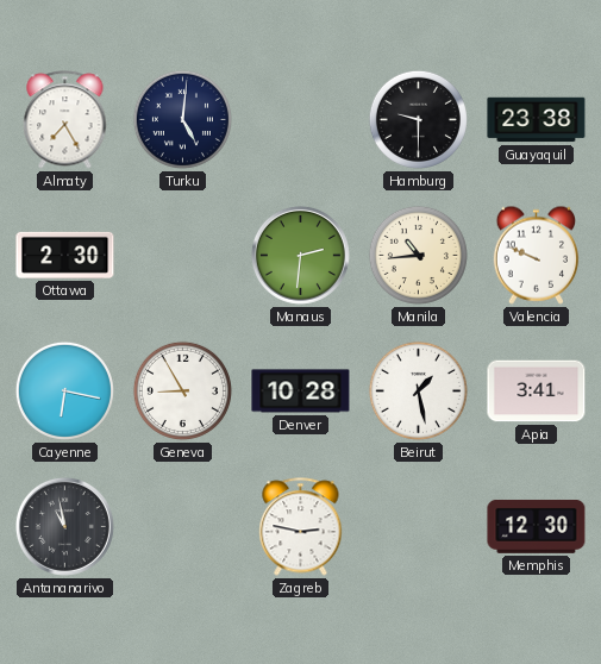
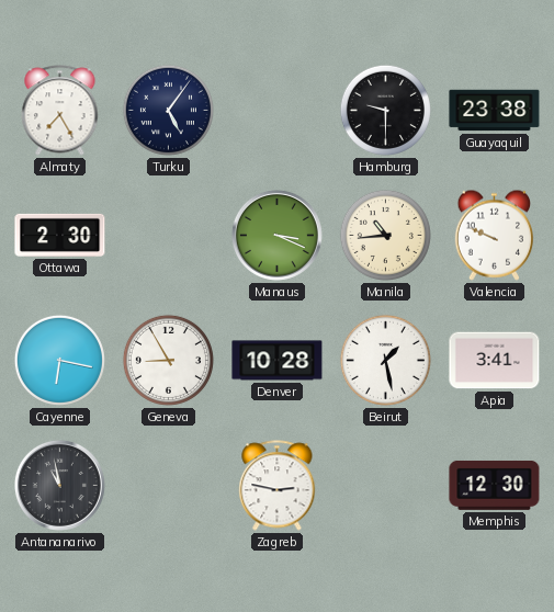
Turku: 5:01 -> 5:06
Manaus: 2:31 -> 3:19
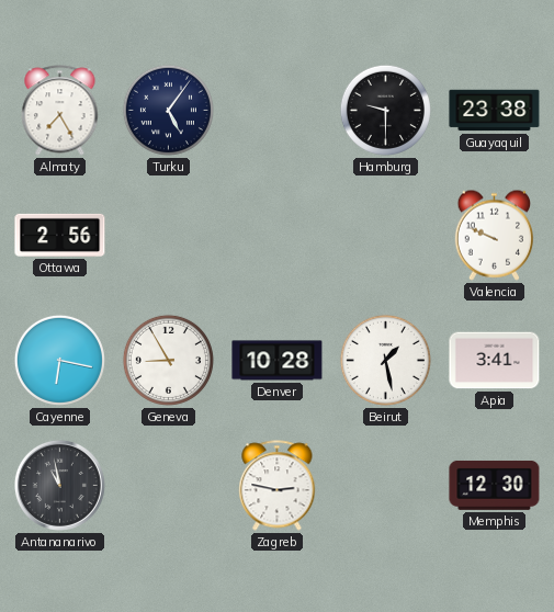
Ottawa: 2:30 -> 2:56
Manaus: 3:19 -> none
Manila: 10:44 -> none
